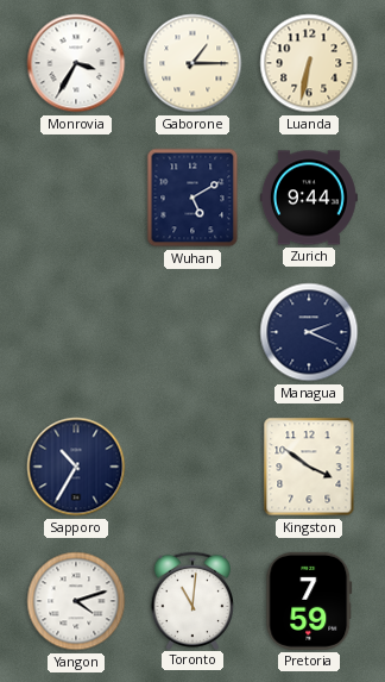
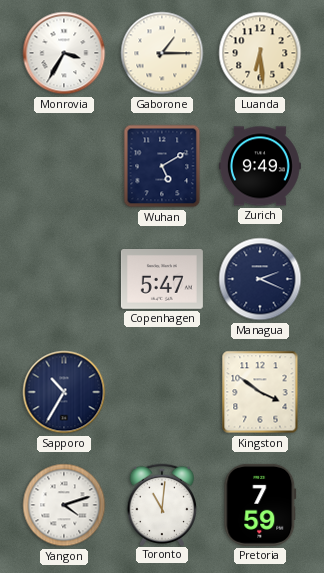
Luanda: 6:32 -> 6:29
Zurich: 9:44 -> 9:49
Copenhagen: none -> 5:47
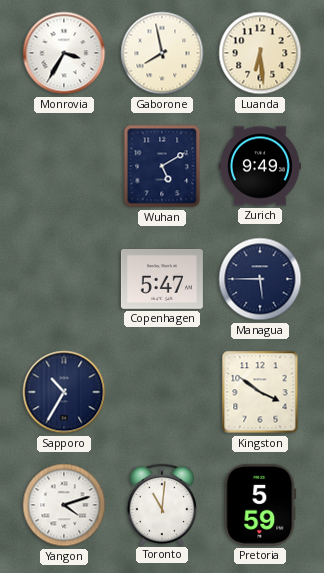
Gaborone: 1:15 -> 7:58
Managua: 2:19 -> 5:45
Pretoria: 7:59 -> 5:59
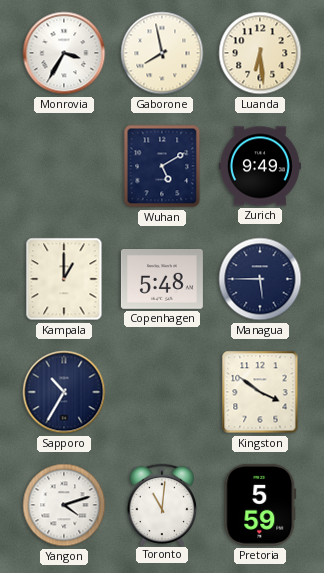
Kampala: none -> 1:00
Copenhagen: 5:47 -> 5:48
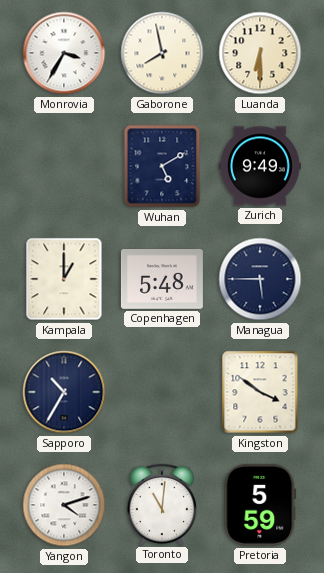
Luanda: 6:29 -> 6:30
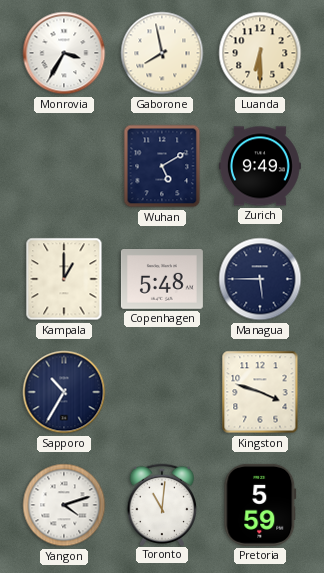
Kingston: 3:51 -> 3:48
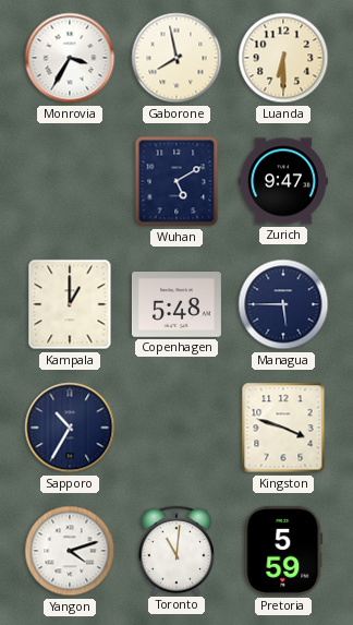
Zurich: 9:49 -> 9:47
